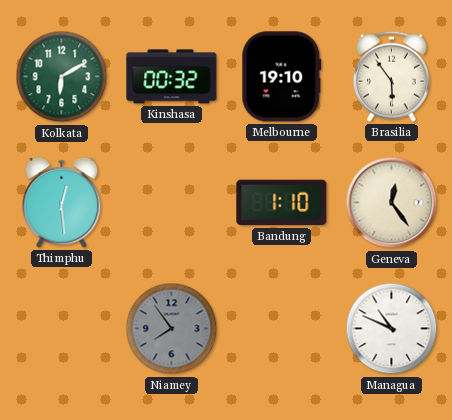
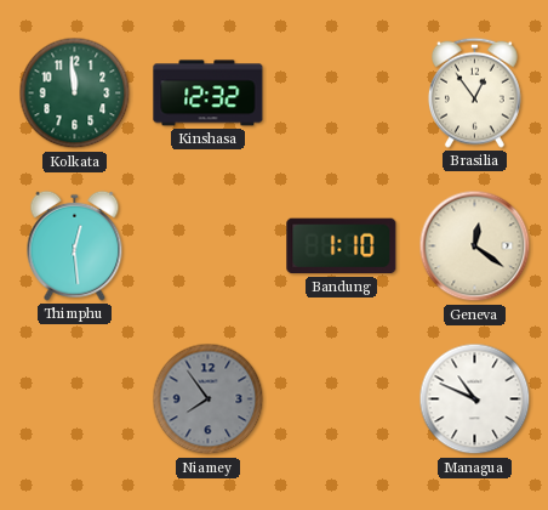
Kolkata: 6:10 -> 11:59
Kinshasa: 00:32 -> 12:32
Melbourne: 19:10 -> none
Brasilia: 5:54 -> 12:54
Geneva: 12:24 -> 12:21
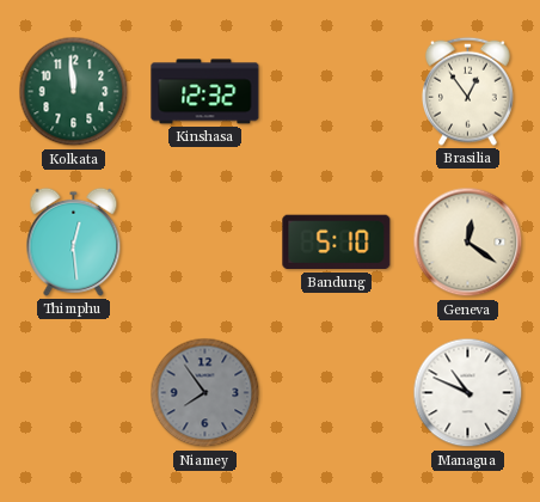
Bandung: 1:10 -> 5:10
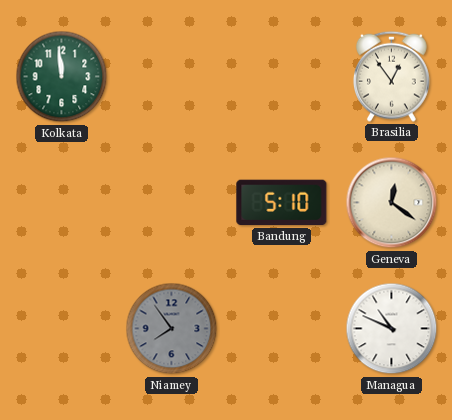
Kinshasa: 12:32 -> none
Thimphu: 12:29 -> none
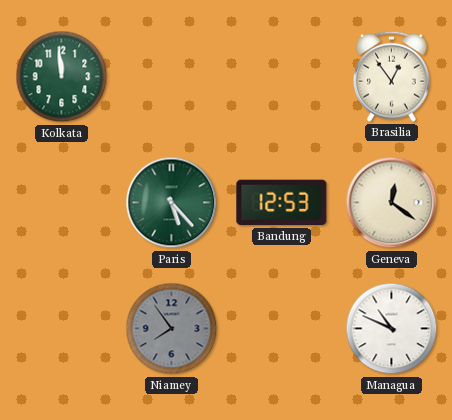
Paris: none -> 5:23
Bandung: 5:10 -> 12:53
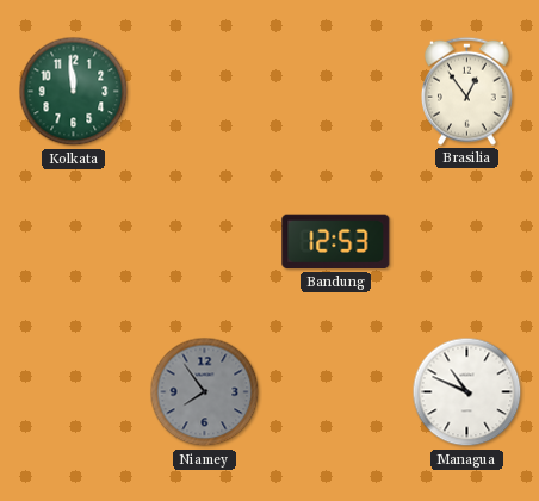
Paris: 5:23 -> none
Geneva: 12:21 -> none
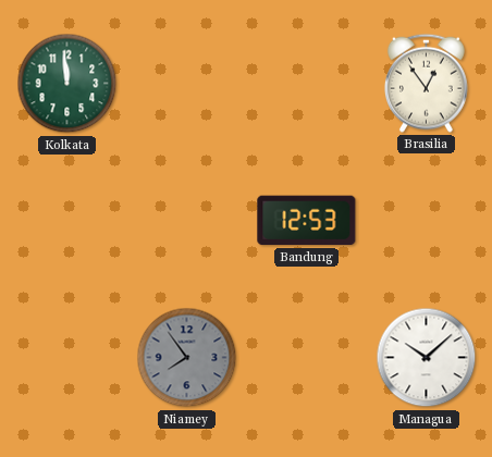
Managua: 10:49 -> 10:08
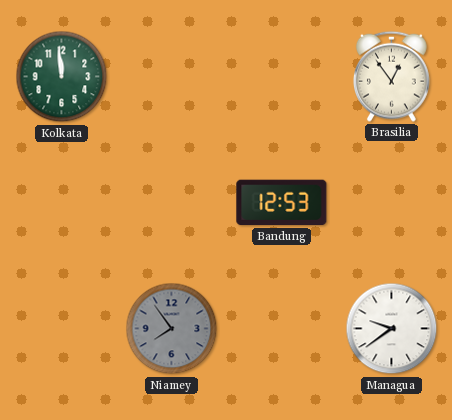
Managua: 10:08 -> 9:39
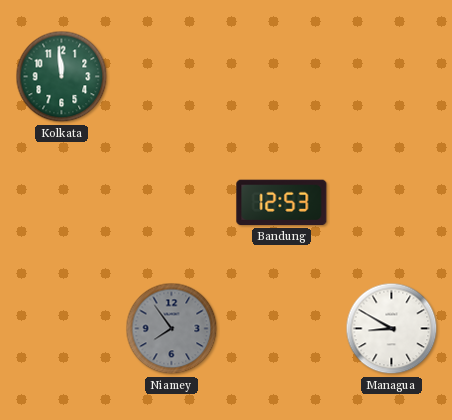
Brasilia: 12:54 -> none
Managua: 9:39 -> 8:50
